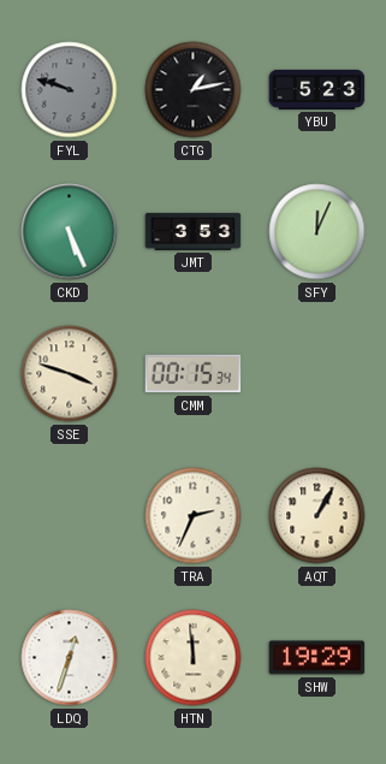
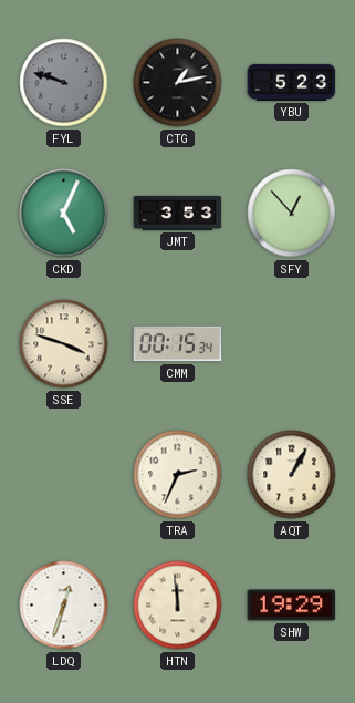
CKD: 5:26 -> 5:04
SFY: 12:04 -> 12:53
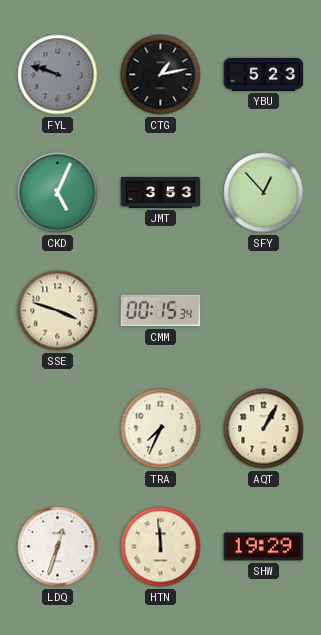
TRA: 2:34 -> 7:34
